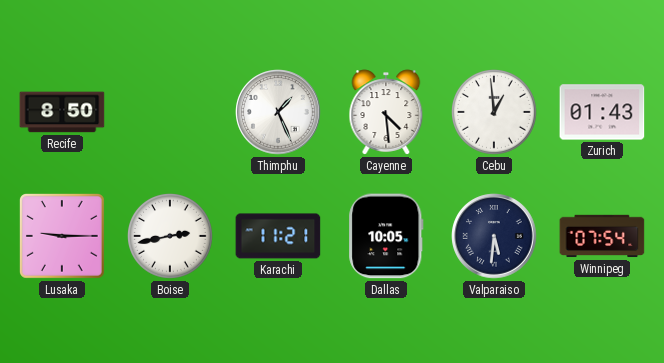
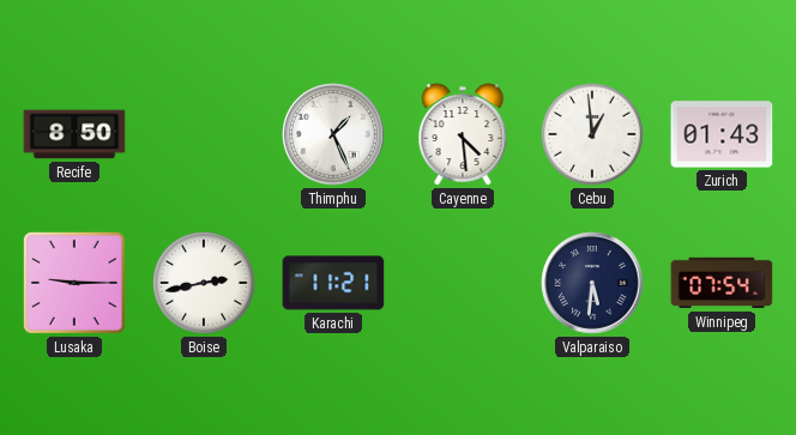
Dallas: 10:05 -> none
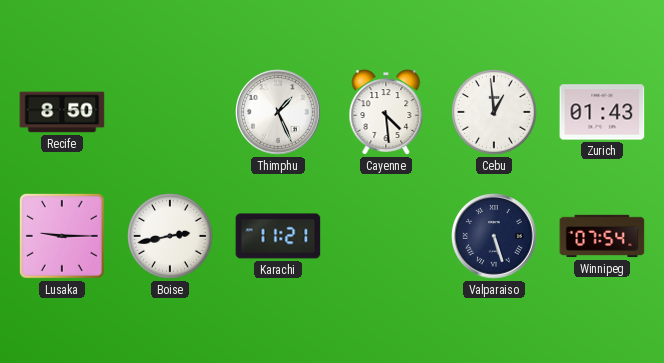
Valparaiso: 5:31 -> 5:27
